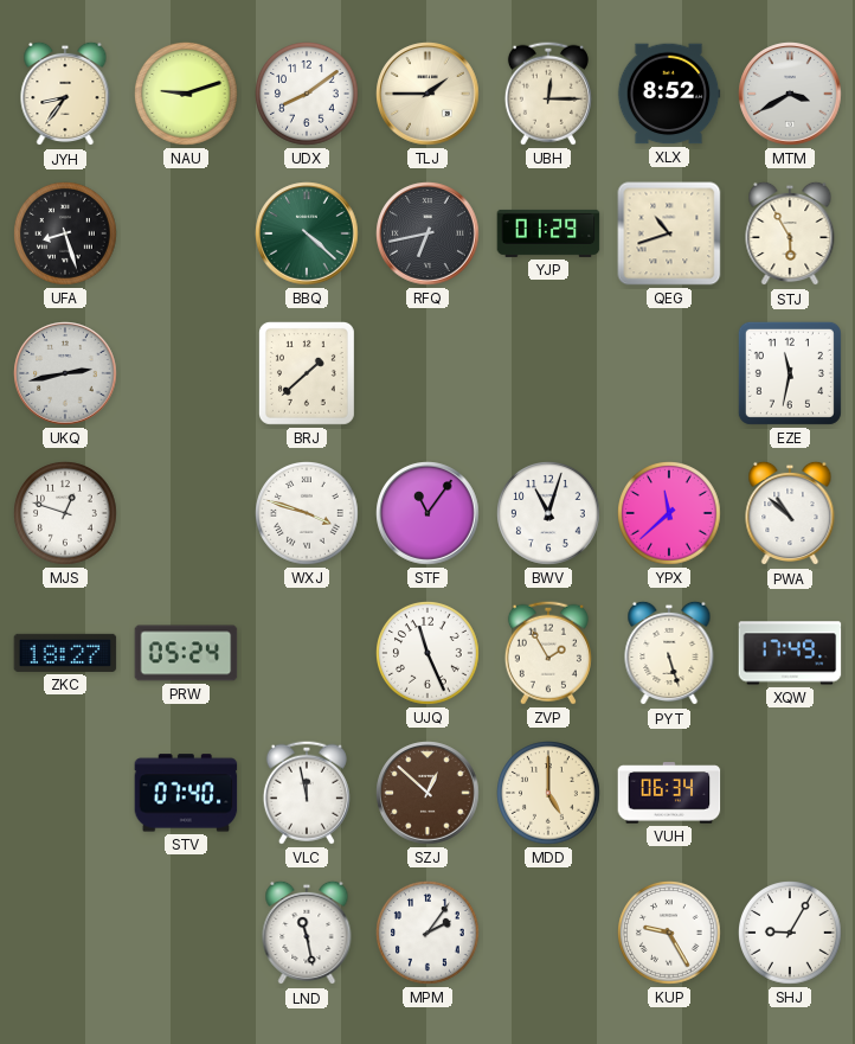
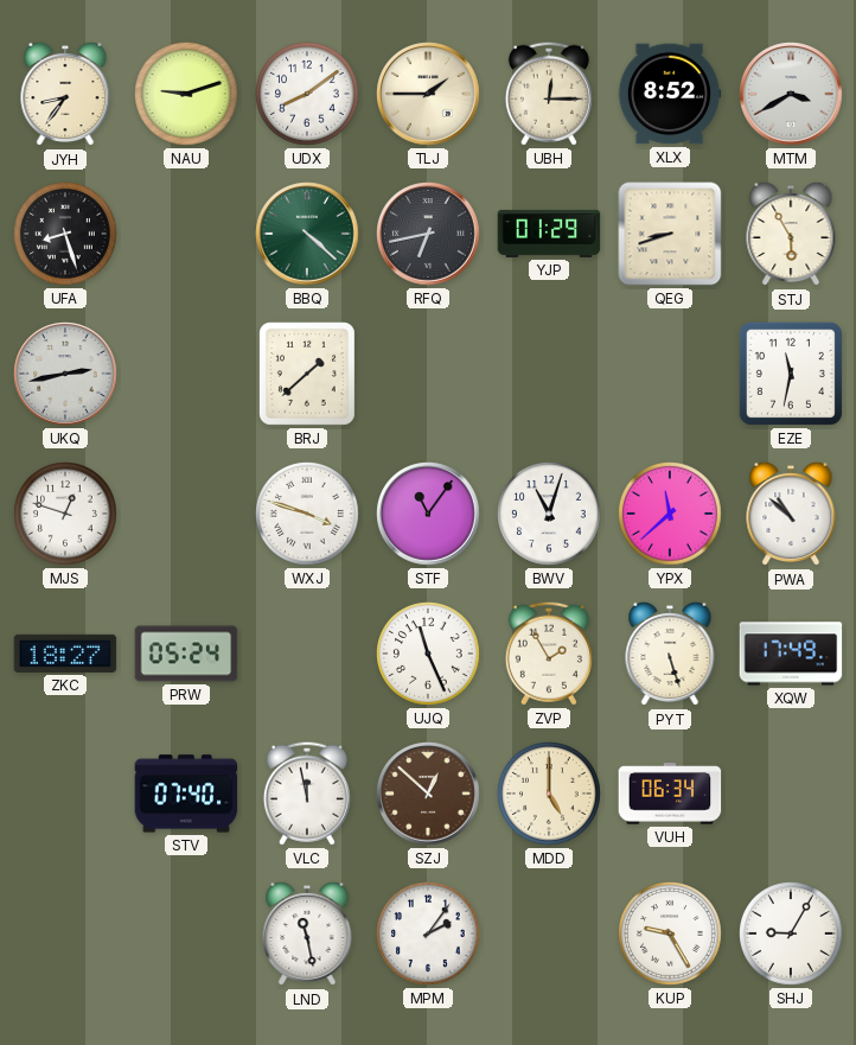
QEG: 10:42 -> 8:42
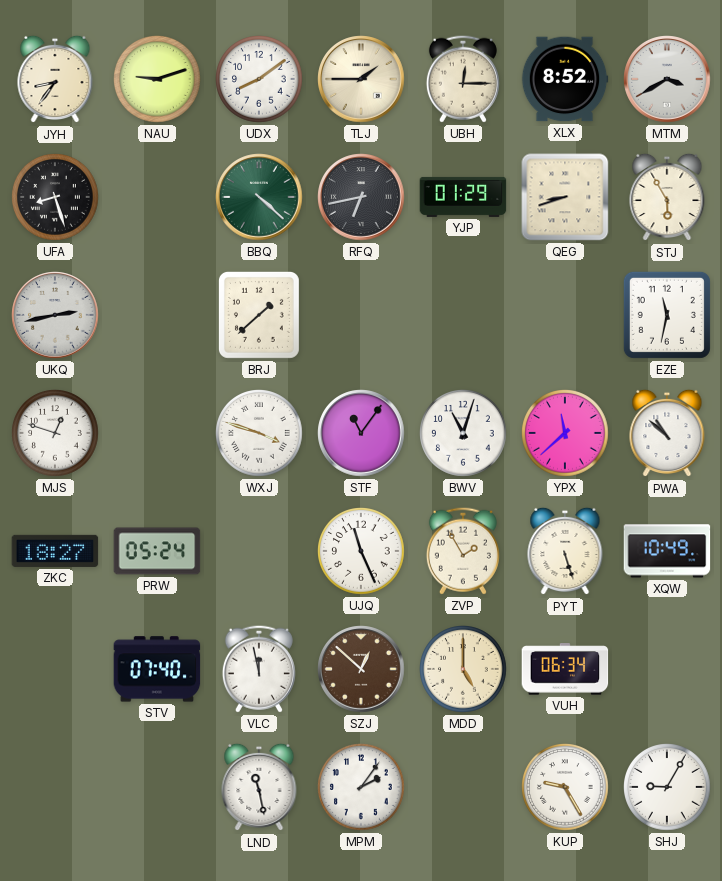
XQW: 17:49 -> 10:49
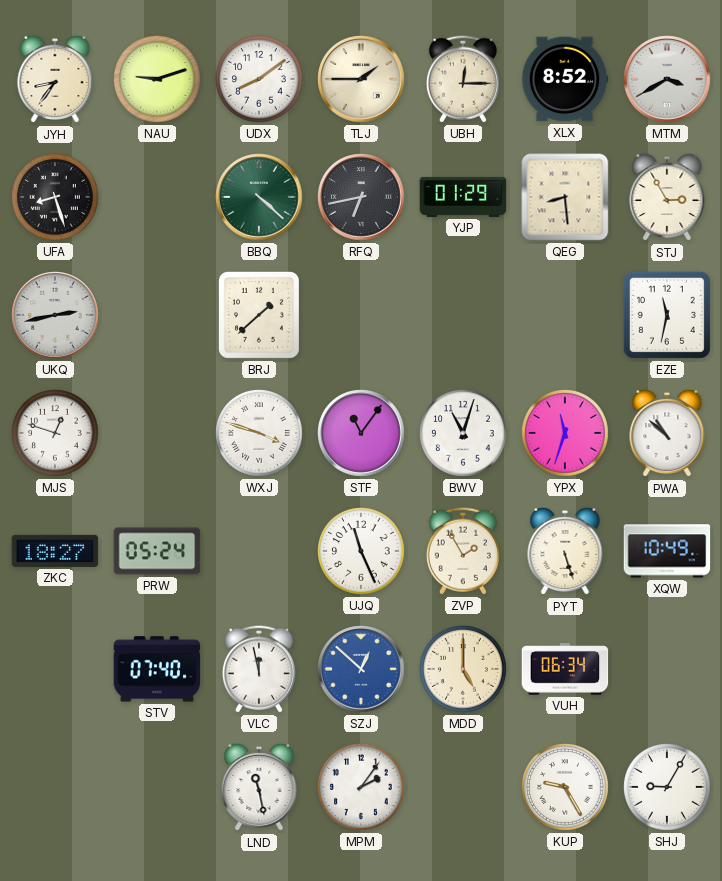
QEG: 8:42 -> 8:29
STJ: 5:55 -> 2:55
YPX: 11:38 -> 11:33
SZJ dial: brown -> blue
